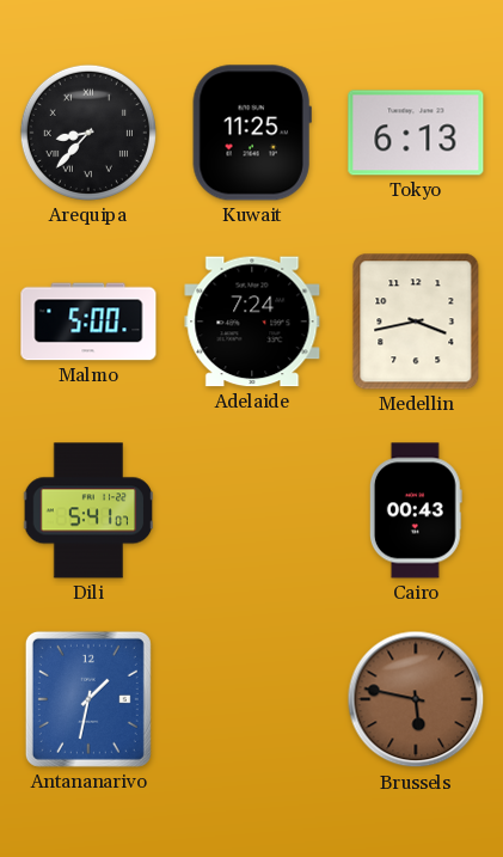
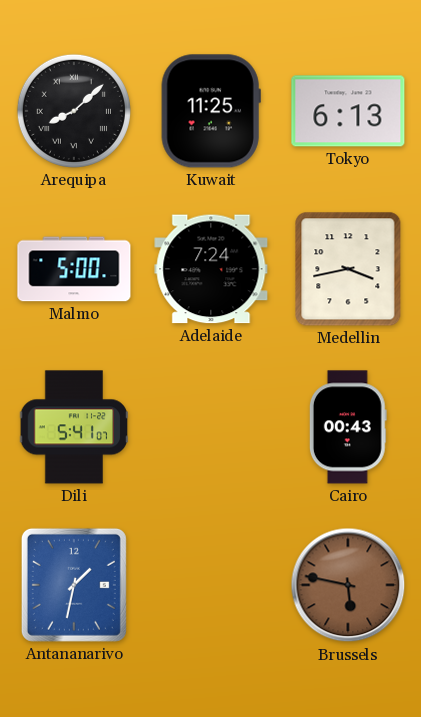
Arequipa: 8:37 -> 8:08
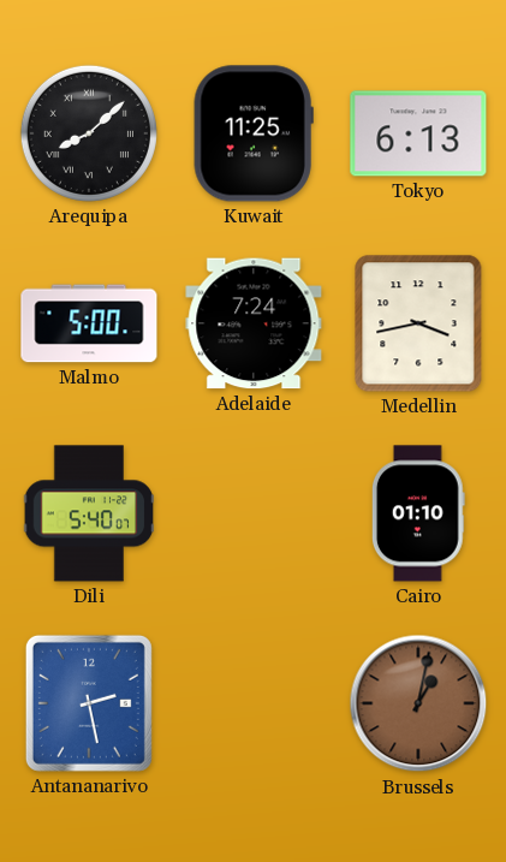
Dili: 5:41 -> 5:40
Cairo: 00:43 -> 01:10
Antananarivo: 1:32 -> 2:28
Brussels: 5:47 -> 1:02
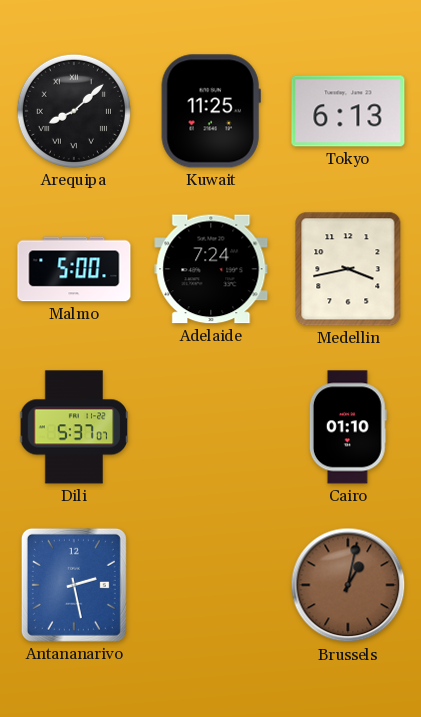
Dili: 5:40 -> 5:37
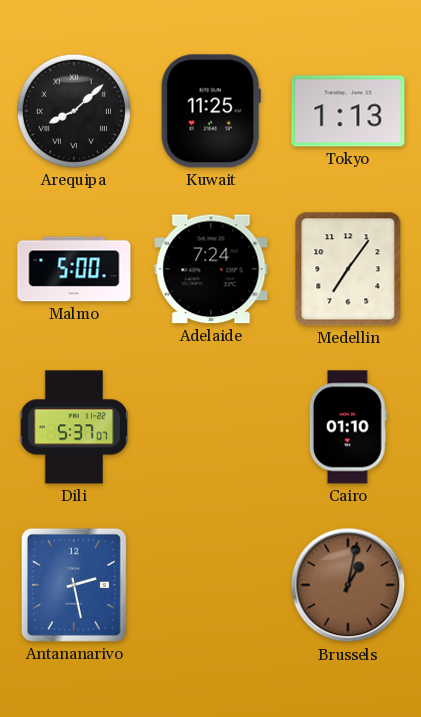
Tokyo: 6:13 -> 1:13
Medellin: 3:43 -> 7:06
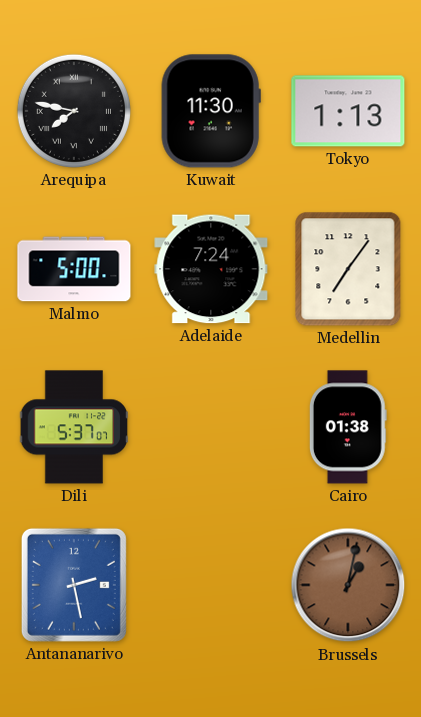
Arequipa: 8:08 -> 7:47
Kuwait: 11:25 -> 11:30
Cairo: 01:10 -> 01:38
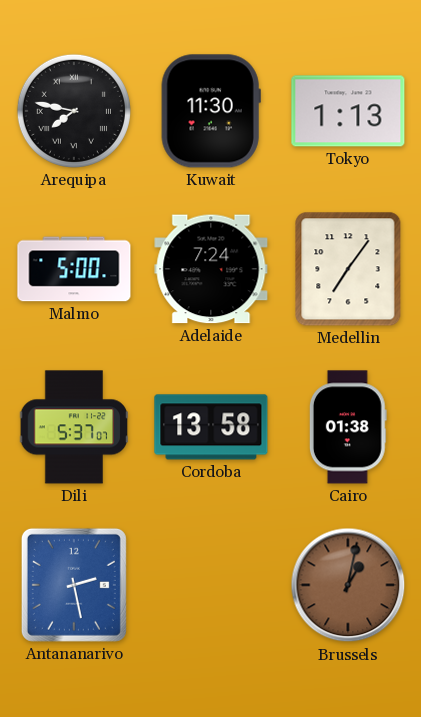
Cordoba: none -> 13:58
